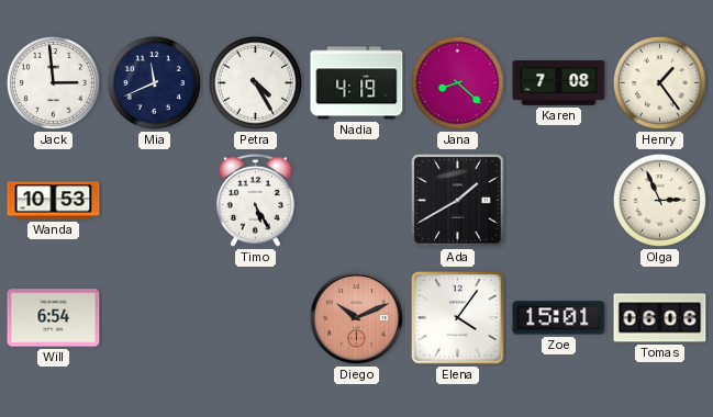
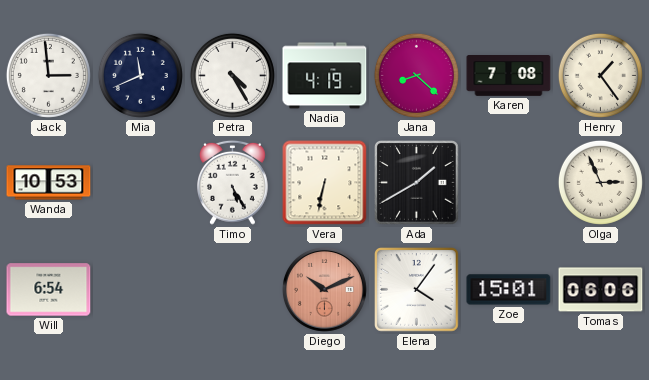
Vera: none -> 6:32
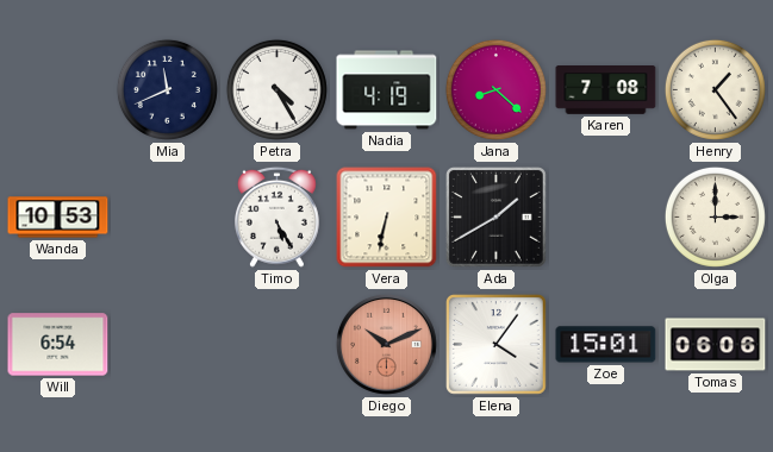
Jack: 2:59 -> none
Olga: 2:56 -> 3:00
